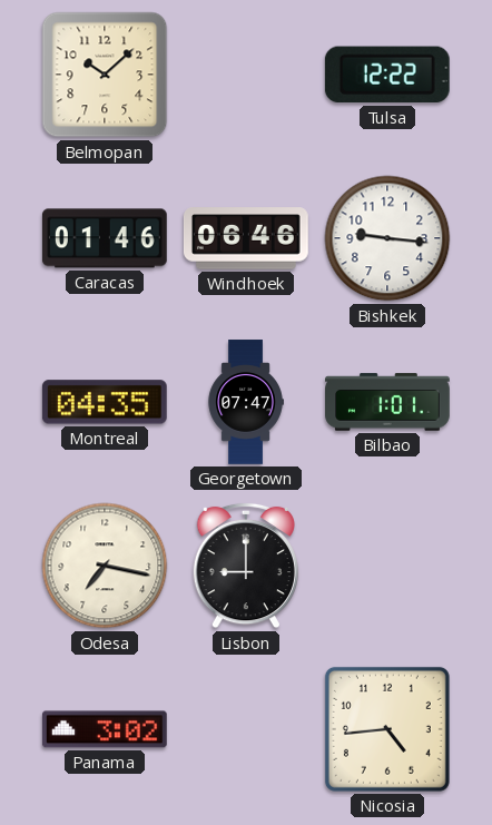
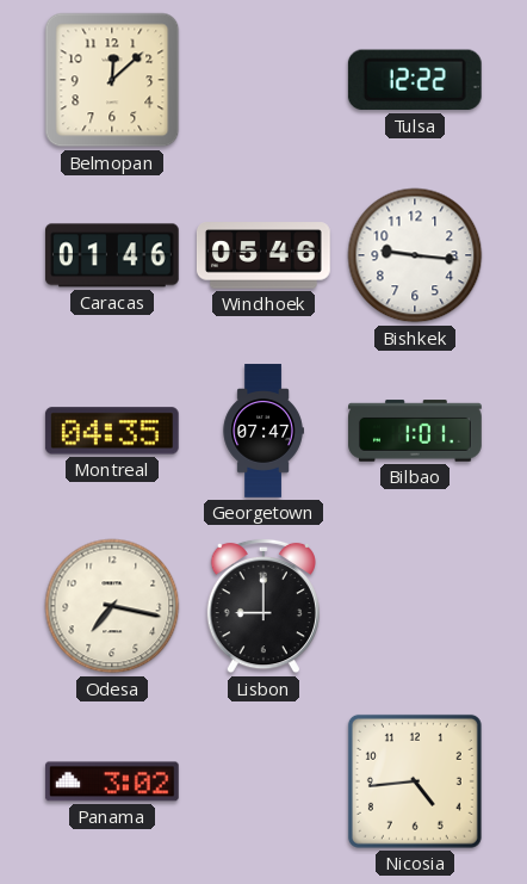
Belmopan: 10:08 -> 12:08
Windhoek: 06:46 -> 05:46
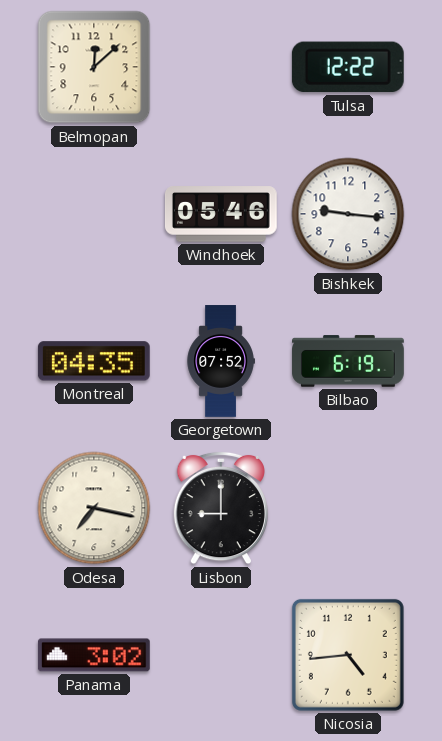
Caracas: 01:46 -> none
Georgetown: 07:47 -> 07:52
Bilbao: 1:01 -> 6:19
